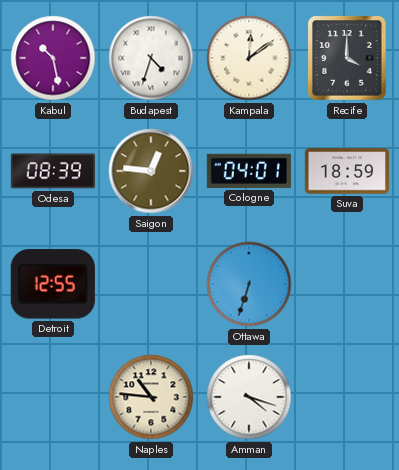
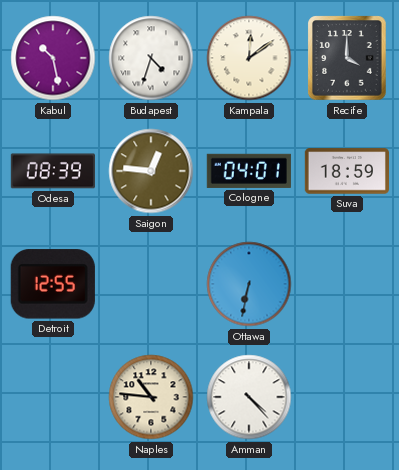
Ottawa: 6:33 -> 6:32
Amman: 4:18 -> 4:23
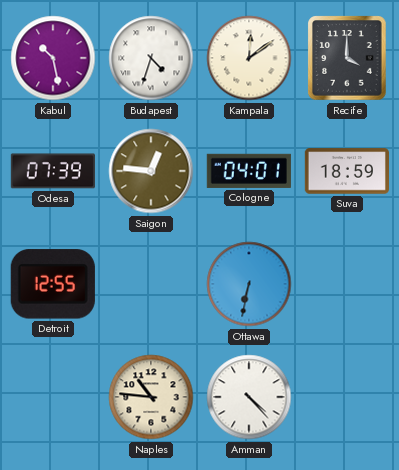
Odesa: 08:39 -> 07:39
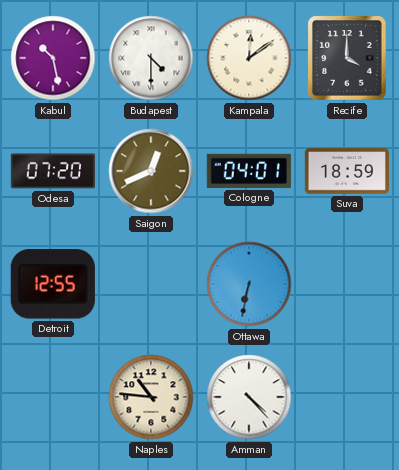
Budapest: 4:33 -> 4:30
Odesa: 07:39 -> 07:20
Saigon: 12:46 -> 12:41
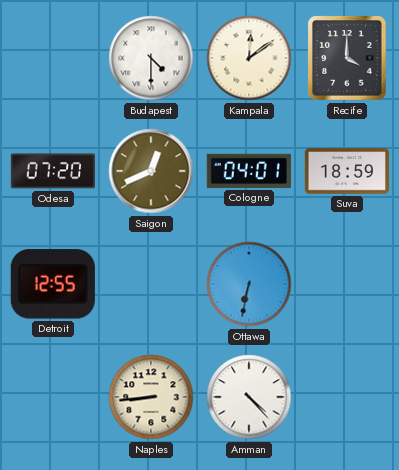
Kabul: 10:28 -> none
Naples: 10:46 -> 8:44
